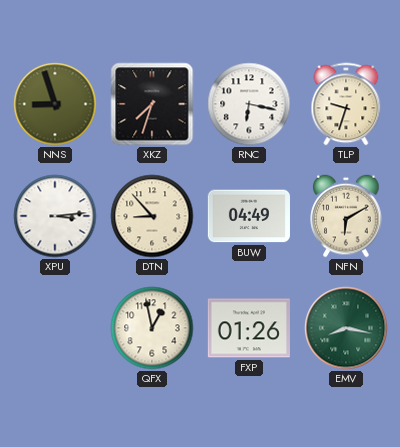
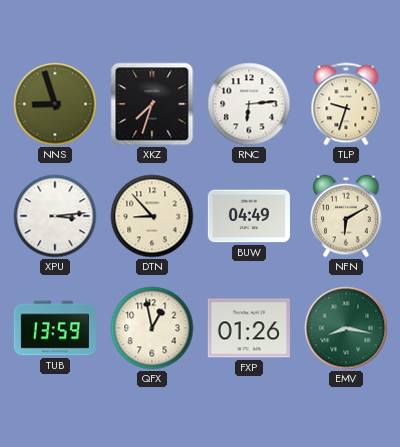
RNC: 6:17 -> 6:14
TUB: none -> 13:59
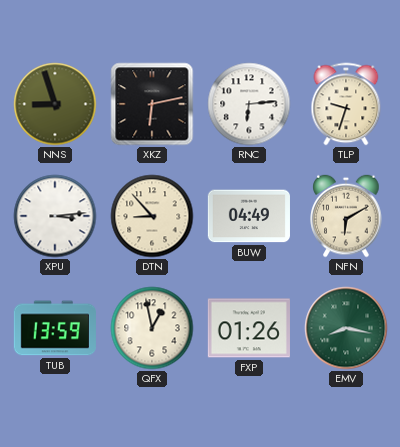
XKZ: 7:33 -> 6:13
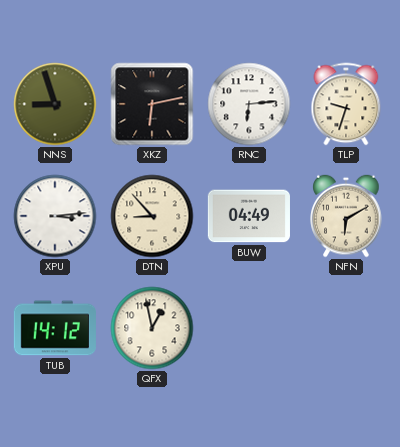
TUB: 13:59 -> 14:12
FXP: 01:26 -> none
EMV: 8:17 -> none
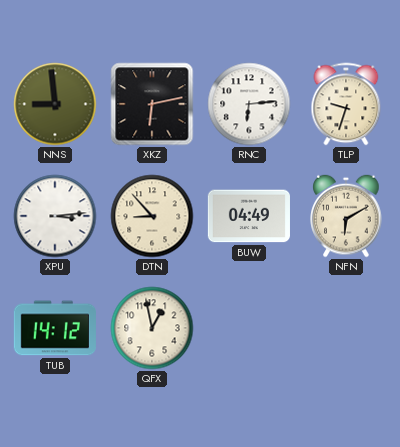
NNS: 8:57 -> 8:59
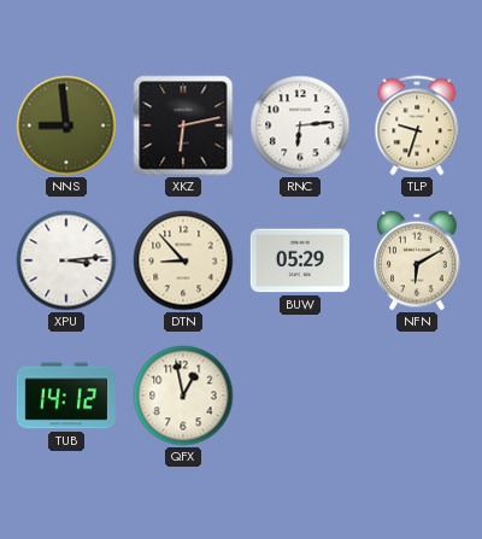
BUW: 04:49 -> 05:29
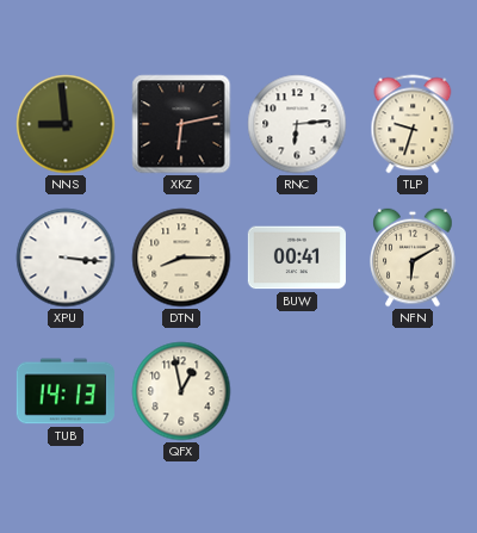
XPU: 3:14 -> 3:16
DTN: 8:53 -> 8:15
BUW: 05:29 -> 00:41
TUB: 14:12 -> 14:13
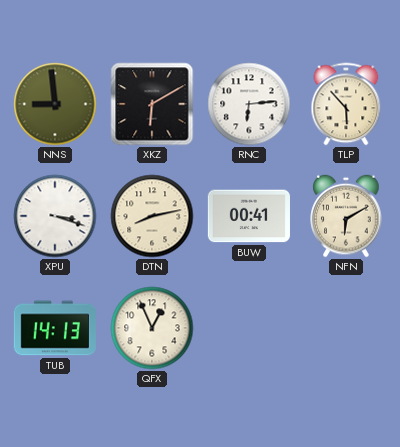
XKZ: 6:13 -> 6:10
TLP: 9:33 -> 5:53
XPU: 3:16 -> 3:18
DTN: 8:15 -> 8:13
QFX: 12:58 -> 12:56
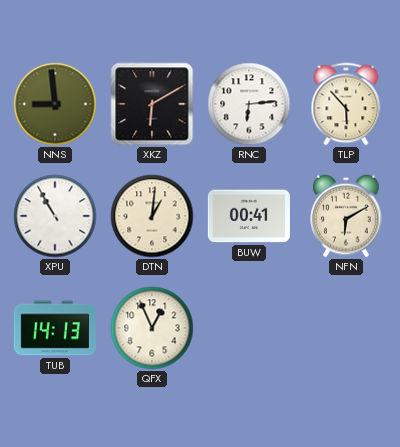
XPU: 3:18 -> 10:55
DTN: 8:13 -> 1:01
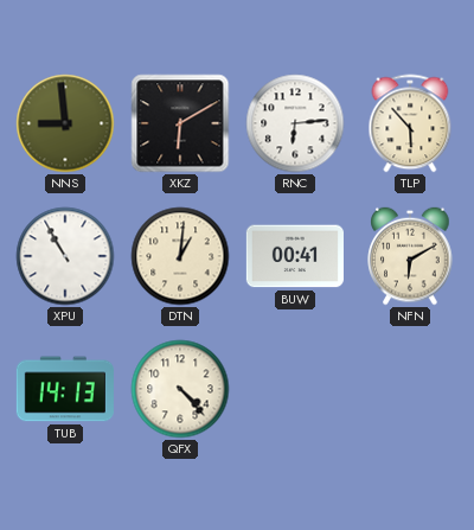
QFX: 12:56 -> 4:23
